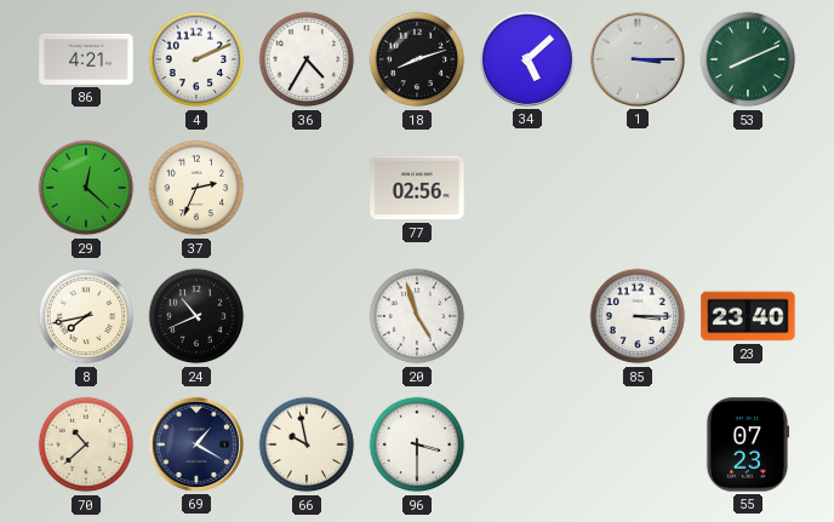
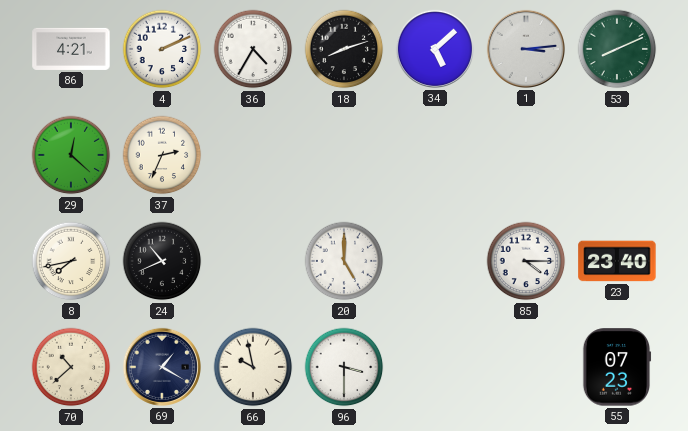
1: 3:15 -> 3:14
77: 02:56 -> none
20: 4:57 -> 5:00
85: 3:15 -> 4:15
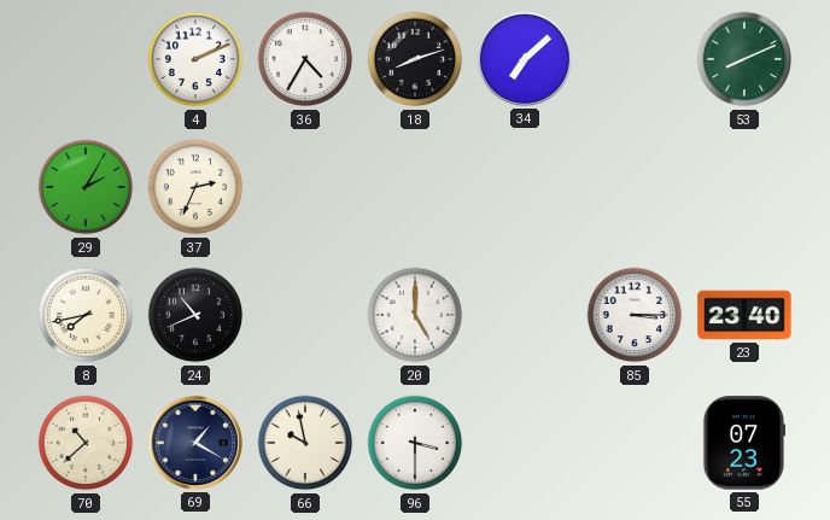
86: 4:21 -> none
34: 5:08 -> 7:08
1: 3:14 -> none
29: 12:22 -> 2:05
85: 4:15 -> 3:15
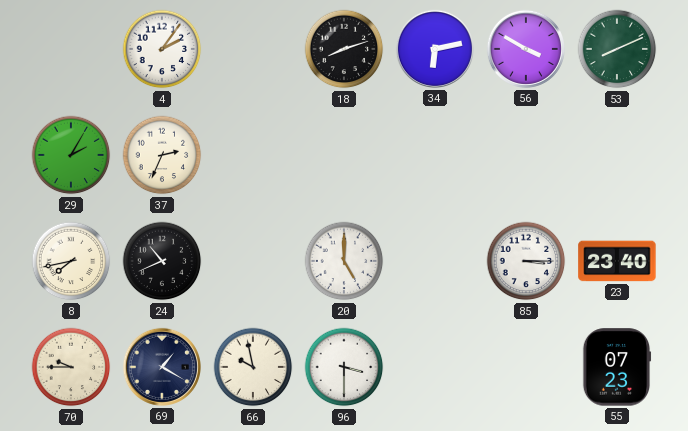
4: 2:11 -> 2:06
36: 4:35 -> none
34: 7:08 -> 6:13
56: none -> 3:50
70: 10:38 -> 9:45
